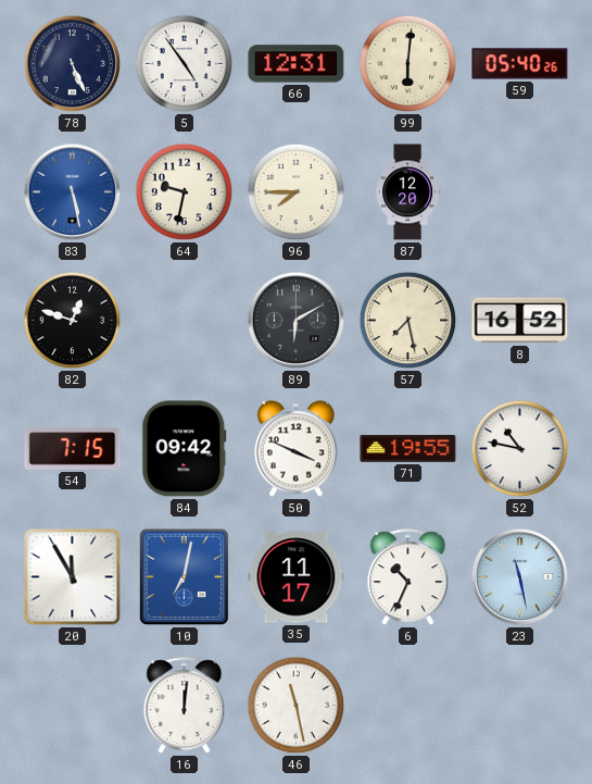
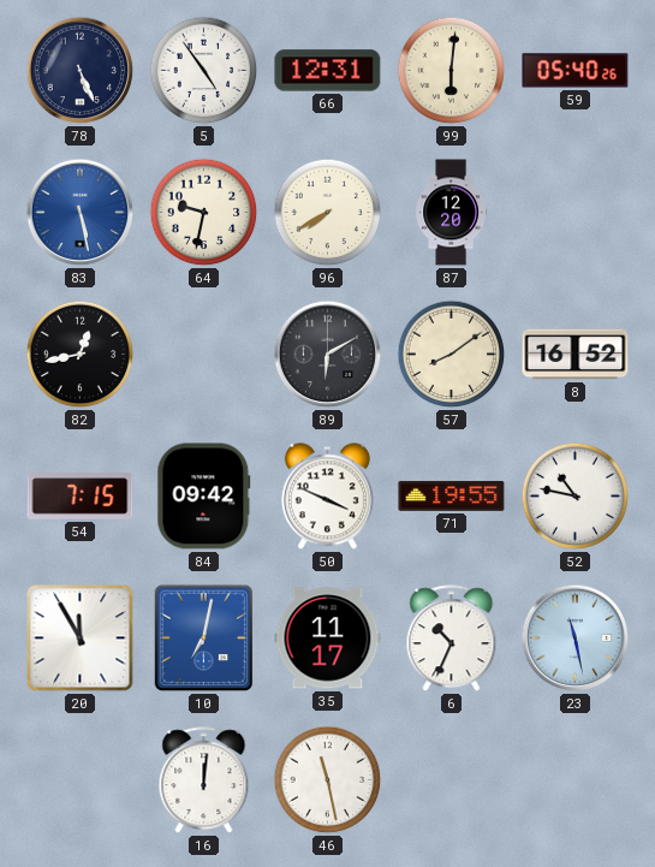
96: 7:45 -> 7:40
82: 12:48 -> 12:43
57: 7:28 -> 8:09
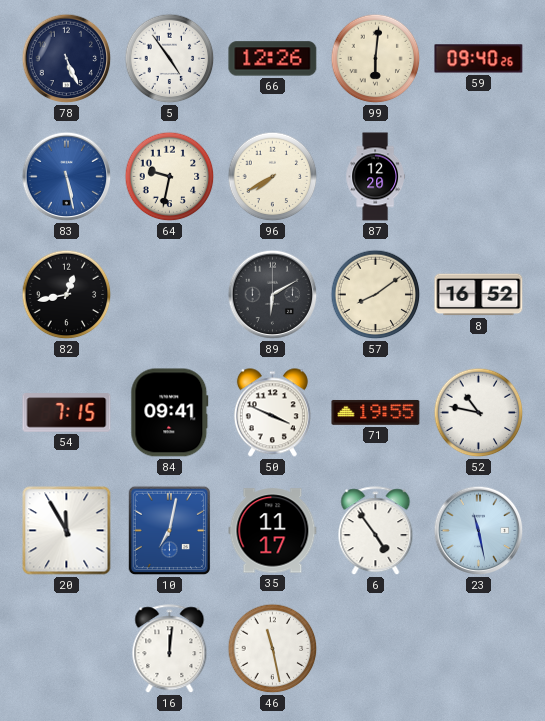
66: 12:31 -> 12:26
59: 05:40 -> 09:40
84: 09:42 -> 09:41
6: 10:34 -> 4:54
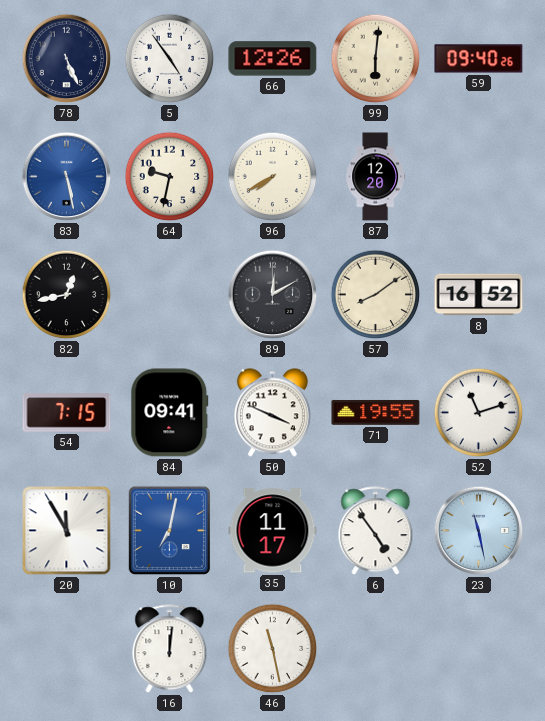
89: 6:10 -> 12:10
52: 10:47 -> 11:12
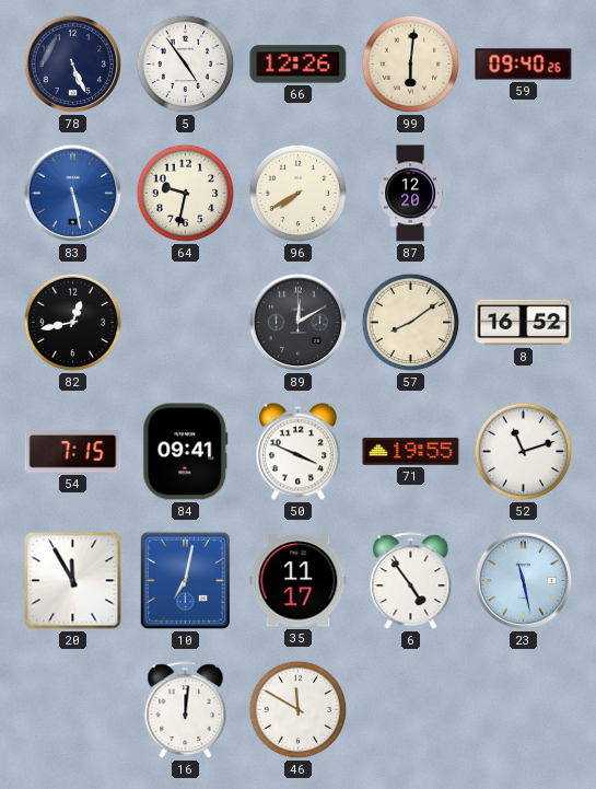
46: 11:28 -> 11:50
